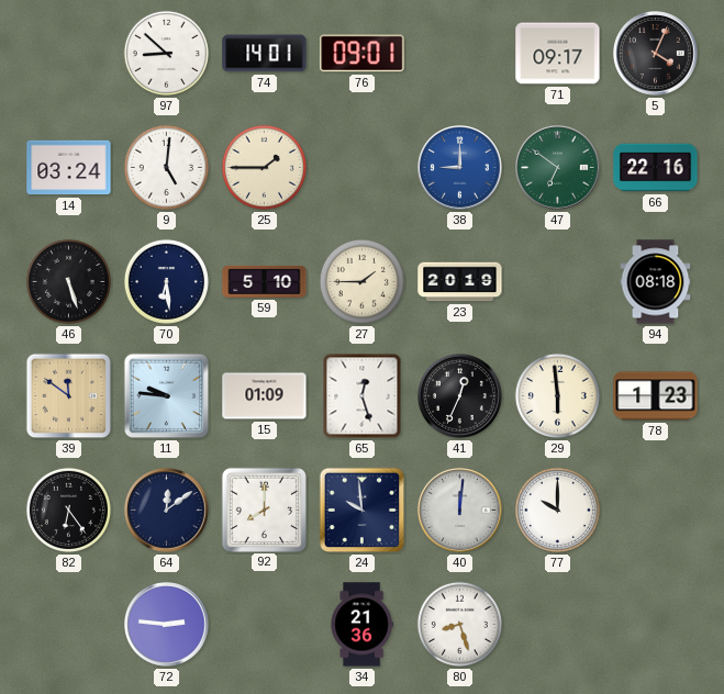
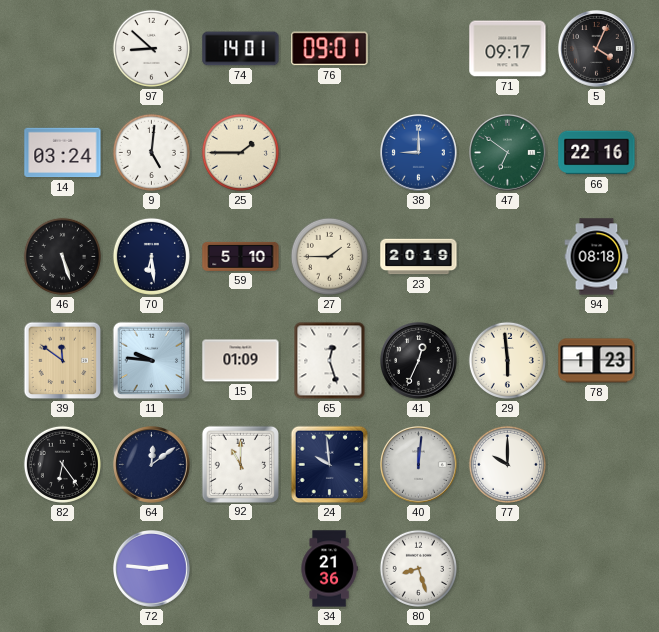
92: 8:00 -> 11:00
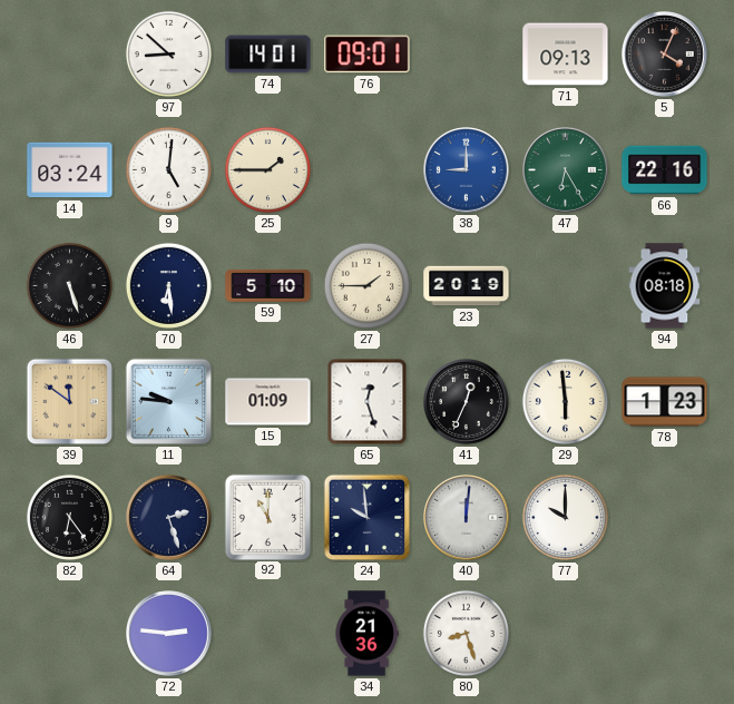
71: 09:17 -> 09:13
47: 6:51 -> 6:25
64: 12:09 -> 2:27
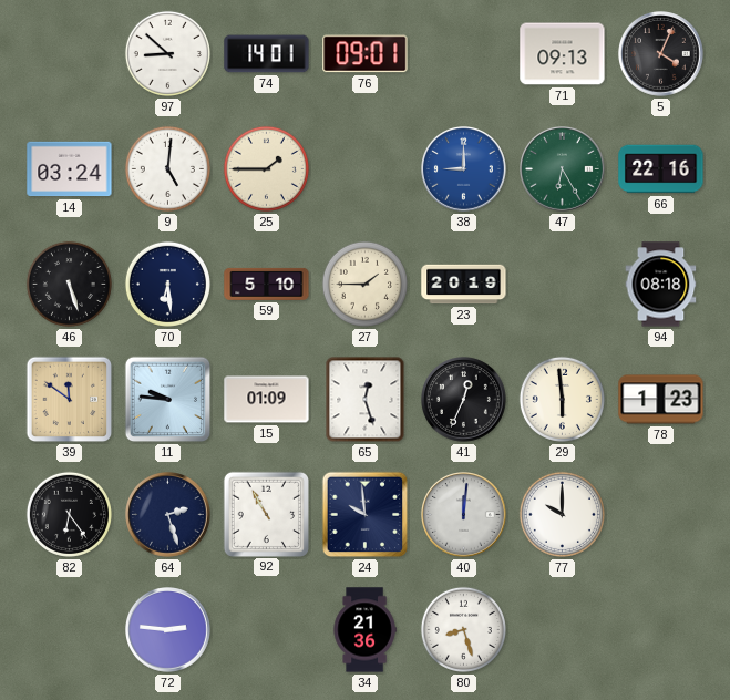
92: 11:00 -> 10:55
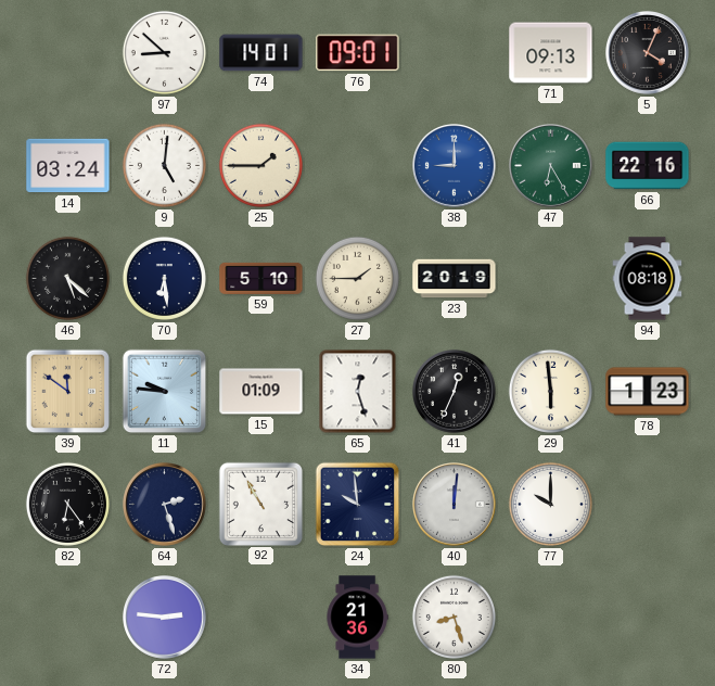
46: 5:27 -> 5:22
